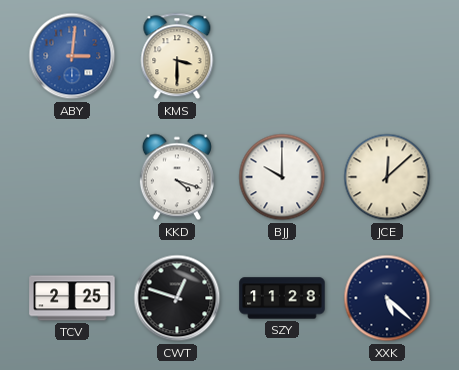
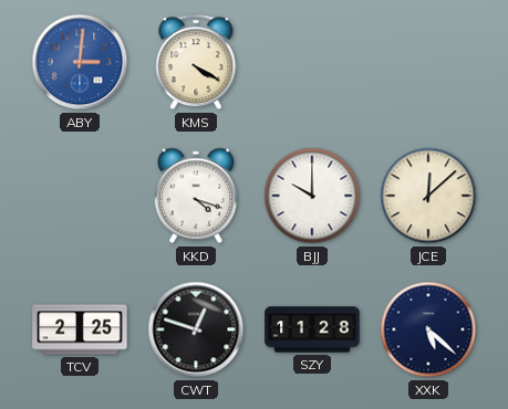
KMS: 3:30 -> 4:20
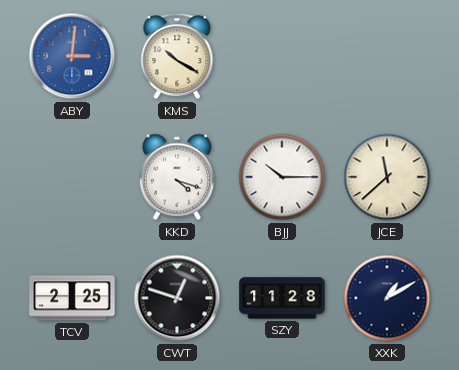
KMS: 4:20 -> 10:20
BJJ: 10:00 -> 10:15
JCE: 12:08 -> 11:38
XXK: 5:22 -> 1:10
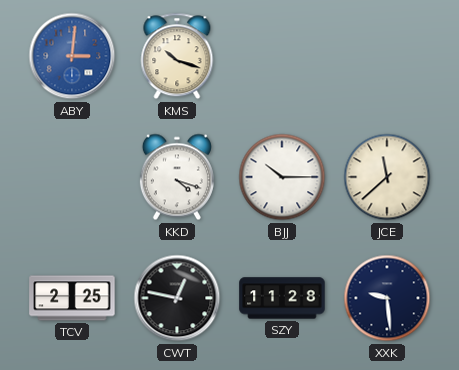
KMS: 10:20 -> 10:18
CWT: 12:48 -> 12:47
XXK: 1:10 -> 9:29
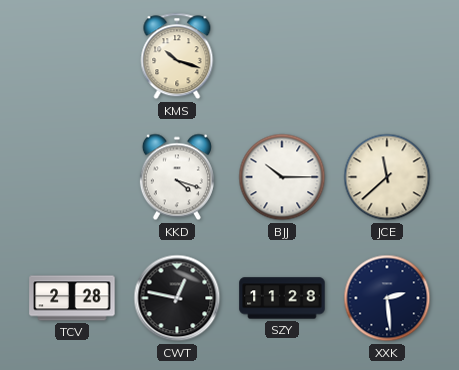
ABY: 3:01 -> none
TCV: 2:25 -> 2:28
XXK: 9:29 -> 2:29
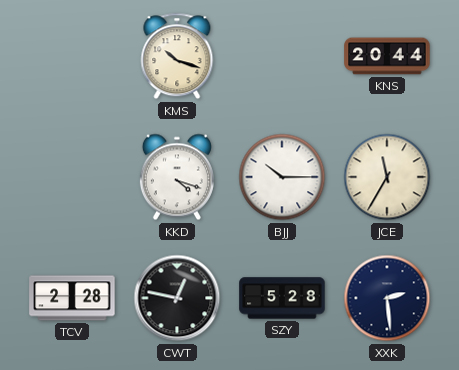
KNS: none -> 20:44
JCE: 11:38 -> 11:35
SZY: 11:28 -> 5:28
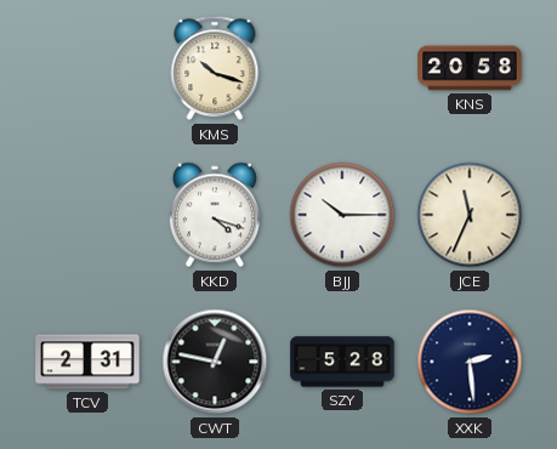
KNS: 20:44 -> 20:58
JCE: 11:35 -> 11:34
TCV: 2:28 -> 2:31
